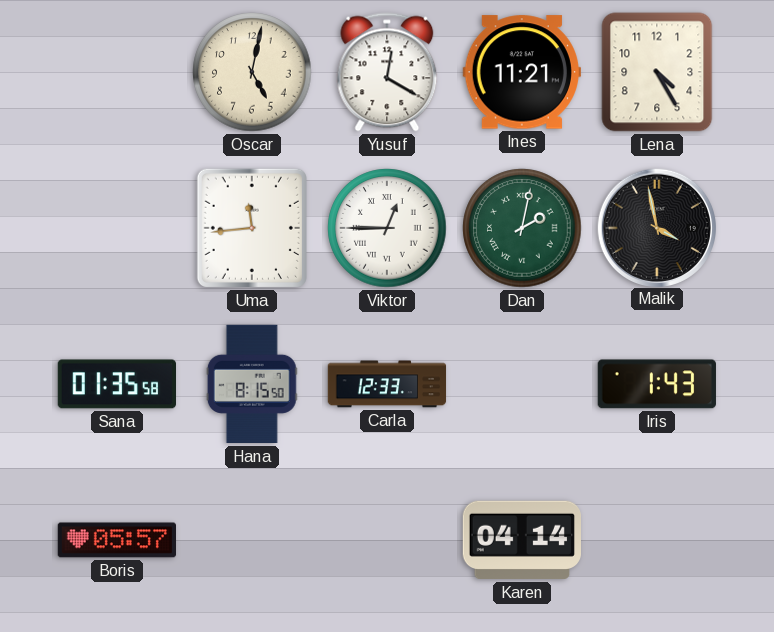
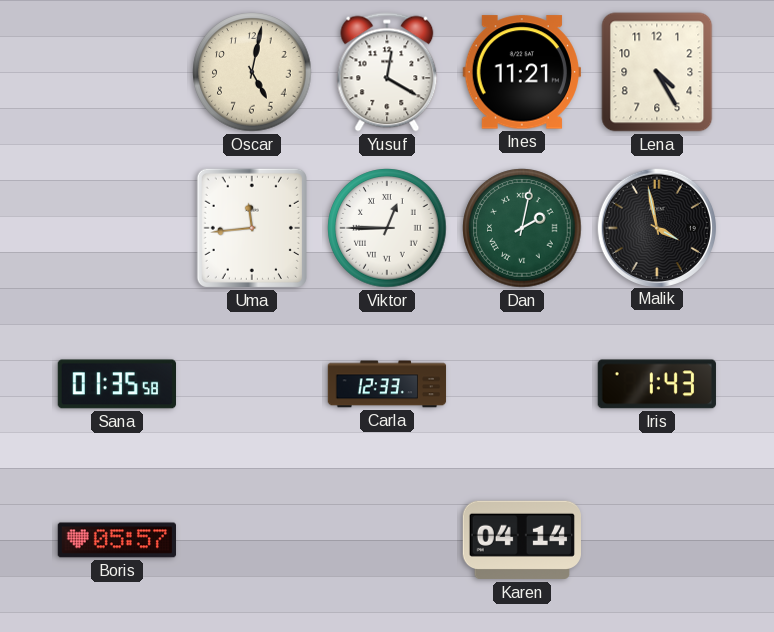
Hana: 8:15 -> none
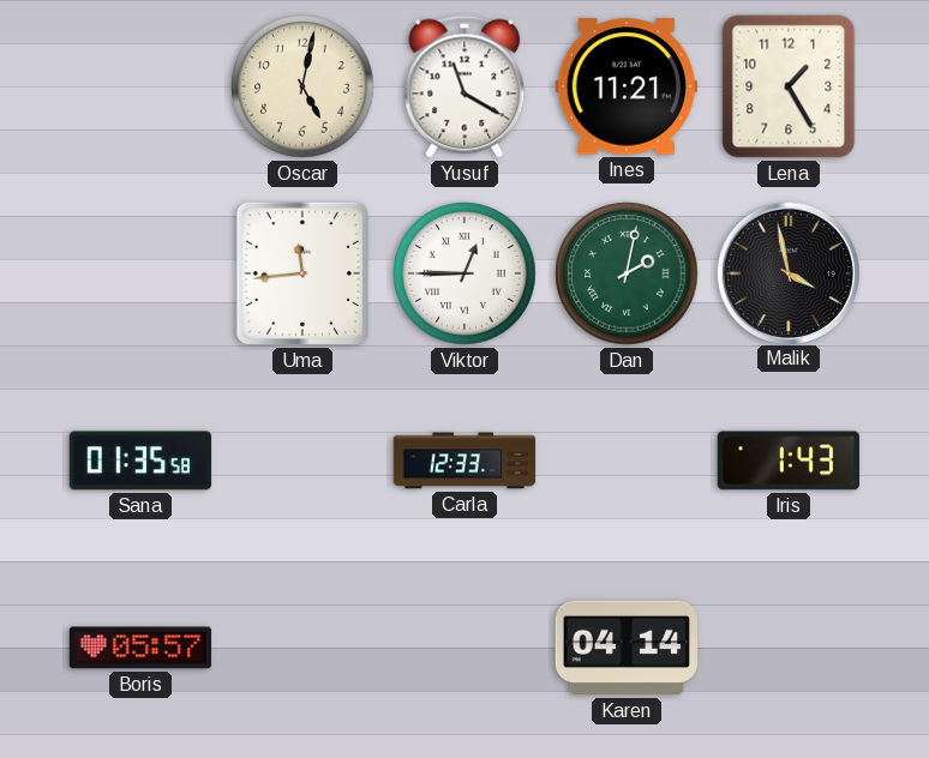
Yusuf: 12:20 -> 11:20
Lena: 4:25 -> 1:25
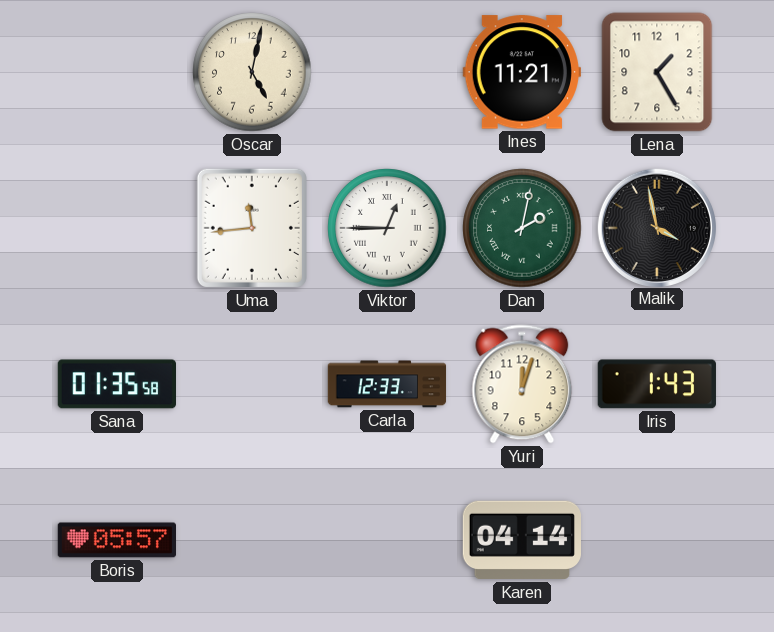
Yusuf: 11:20 -> none
Yuri: none -> 12:03
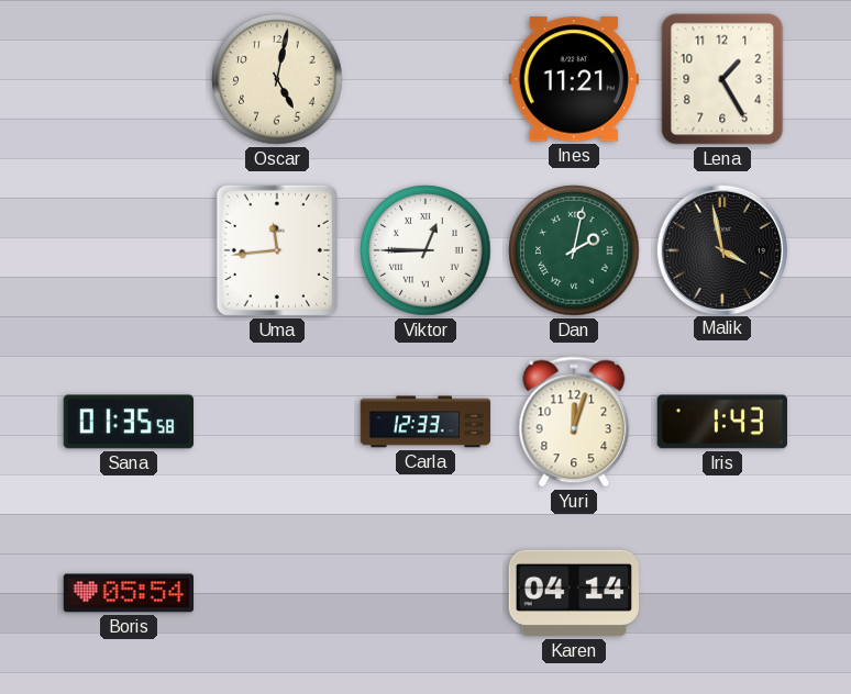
Boris: 05:57 -> 05:54
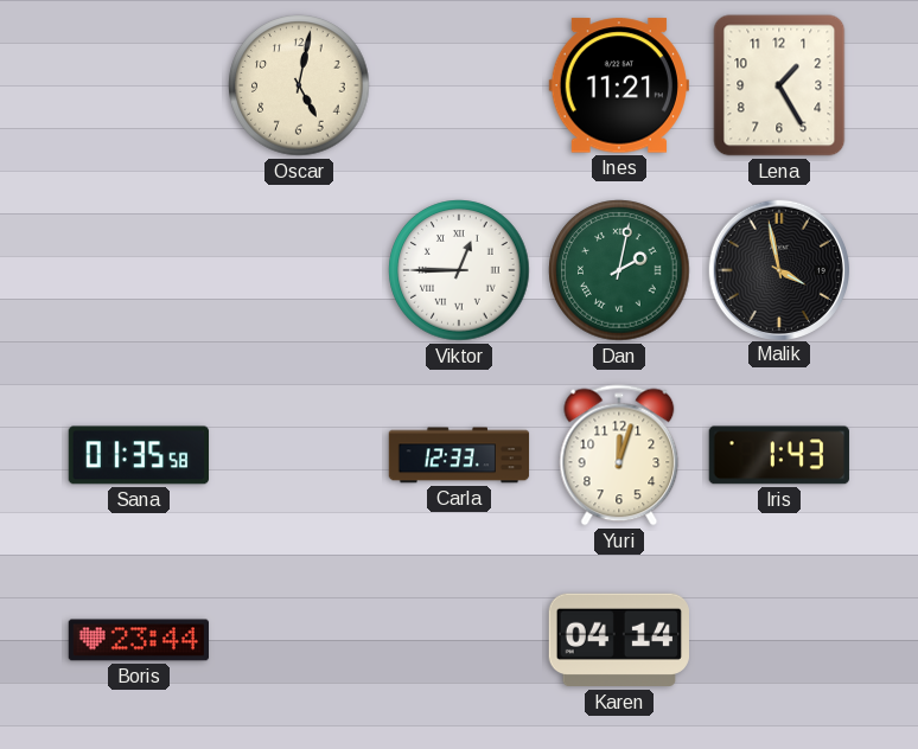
Uma: 11:44 -> none
Boris: 05:54 -> 23:44
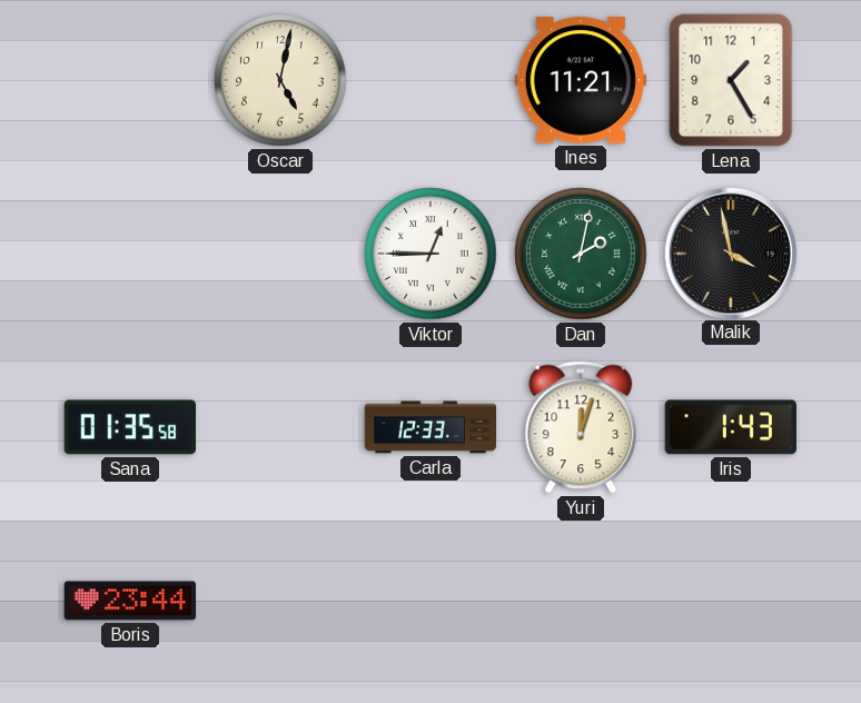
Karen: 04:14 -> none
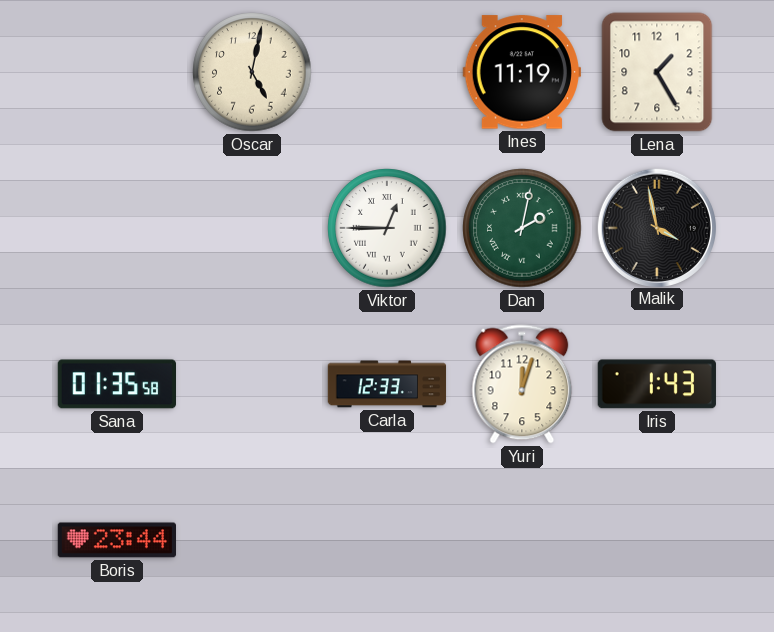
Ines: 11:21 -> 11:19
